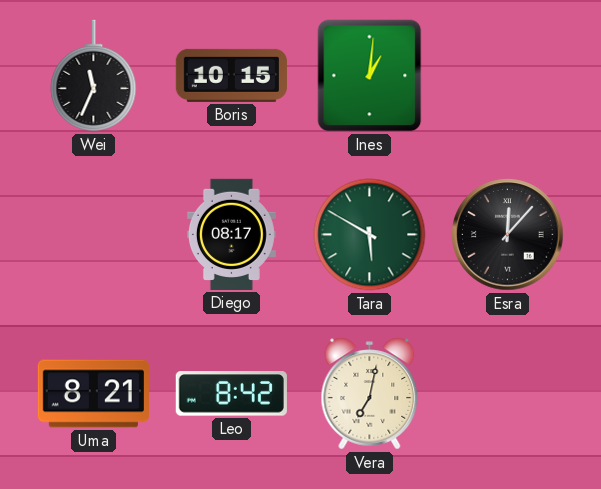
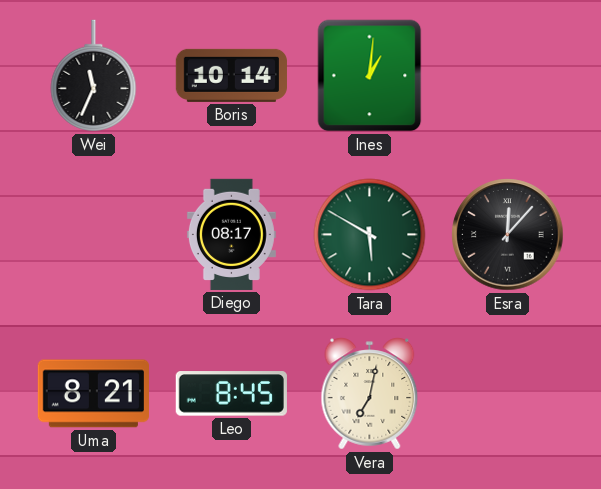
Boris: 10:15 -> 10:14
Leo: 8:42 -> 8:45
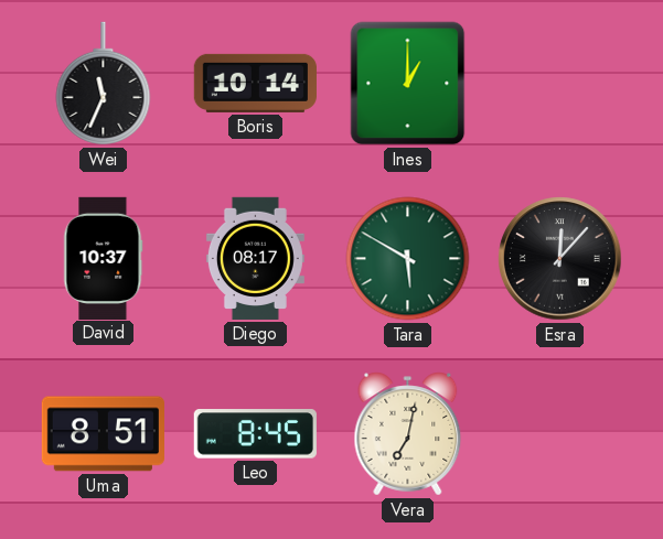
Ines: 1:01 -> 1:00
David: none -> 10:37
Uma: 8:21 -> 8:51
